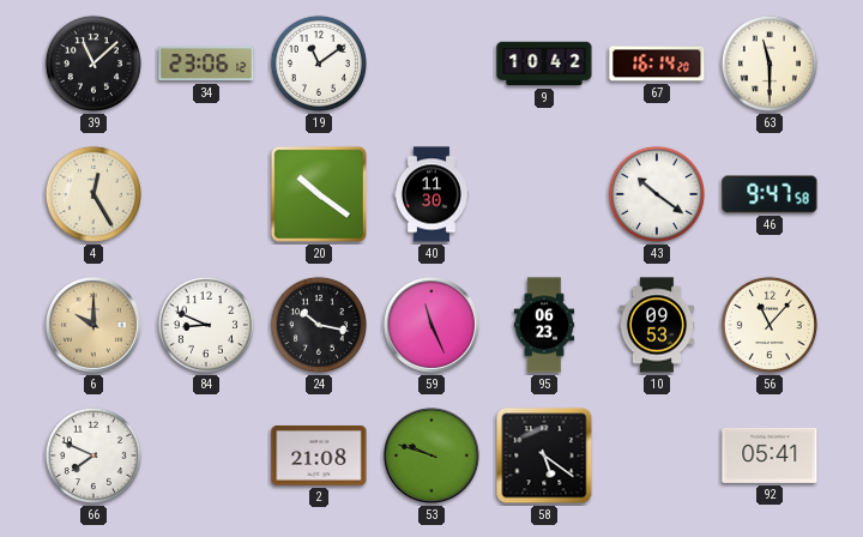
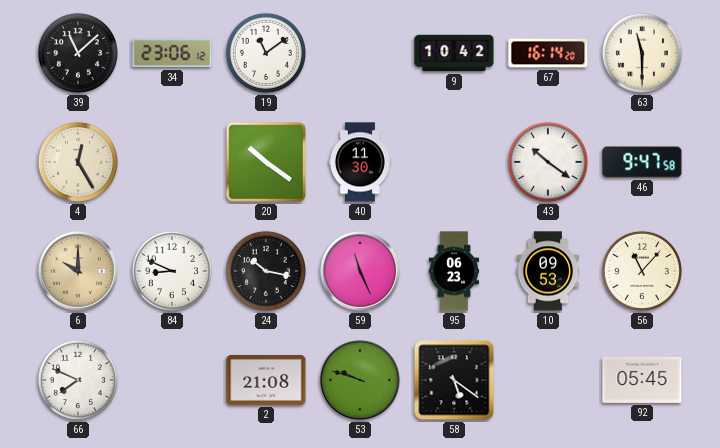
92: 05:41 -> 05:45
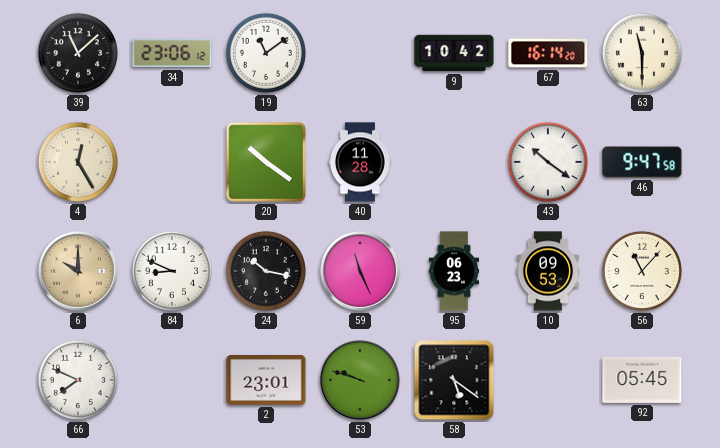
40: 11:30 -> 11:28
2: 21:08 -> 23:01
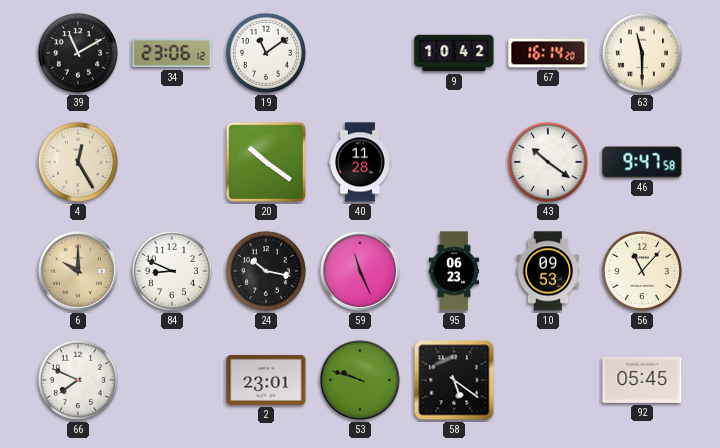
39: 11:08 -> 11:10
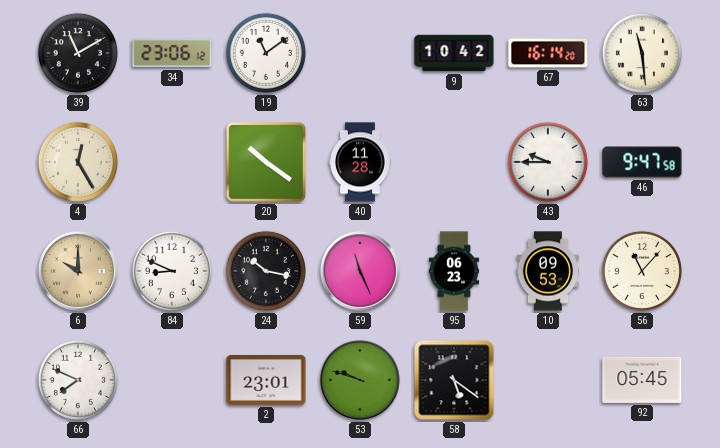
63: 11:30 -> 11:29
43: 10:21 -> 9:45
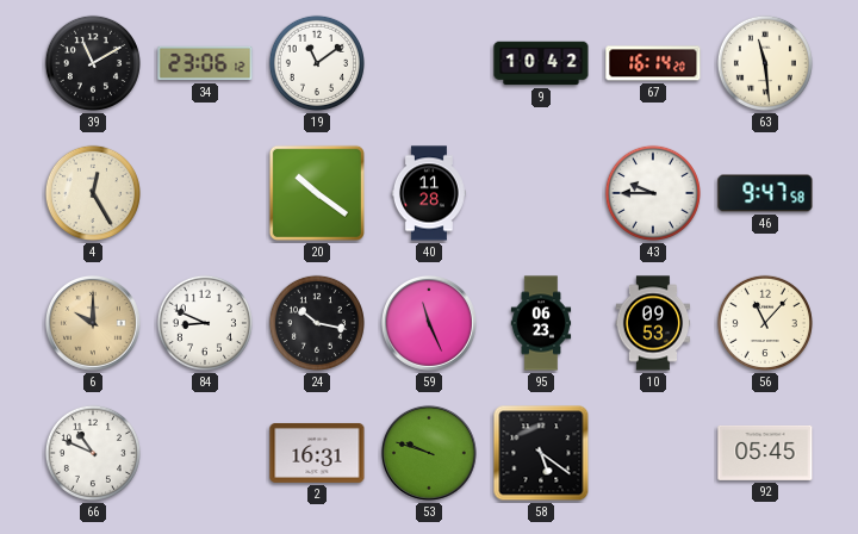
66: 7:49 -> 10:49
2: 23:01 -> 16:31
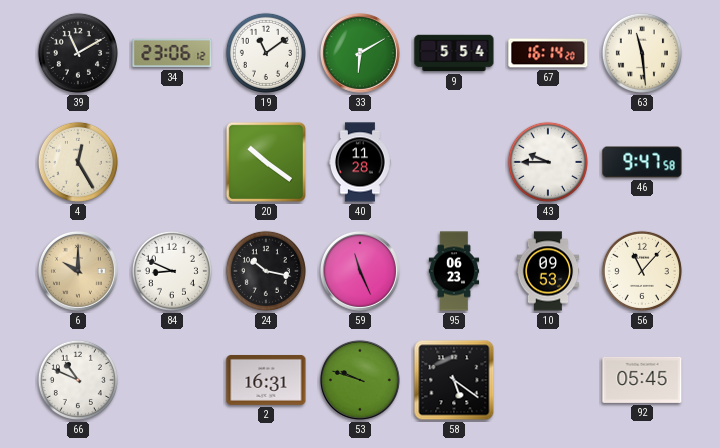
33: none -> 6:10
9: 10:42 -> 5:54
